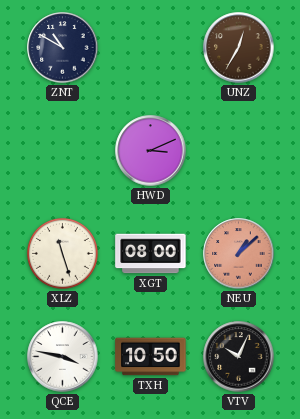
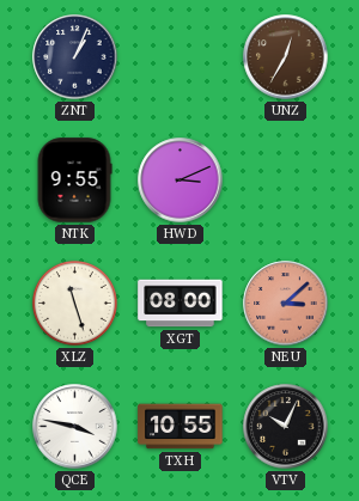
ZNT: 10:50 -> 1:04
NTK: none -> 9:55
NEU: 1:08 -> 3:08
TXH: 10:50 -> 10:55
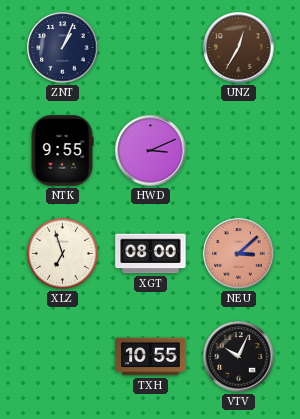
XLZ: 11:27 -> 6:57
QCE: 3:47 -> none
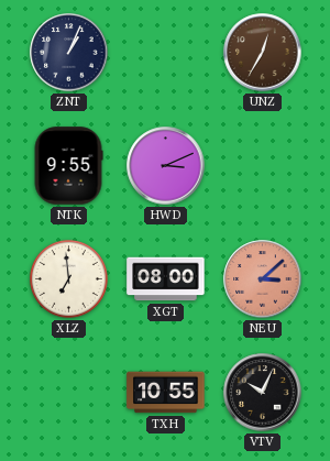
XLZ: 6:57 -> 6:59
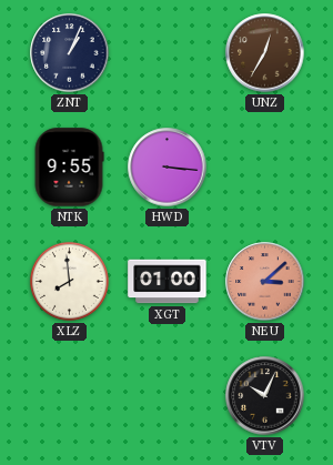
HWD: 3:11 -> 3:16
XLZ: 6:59 -> 7:59
XGT: 08:00 -> 01:00
TXH: 10:55 -> none
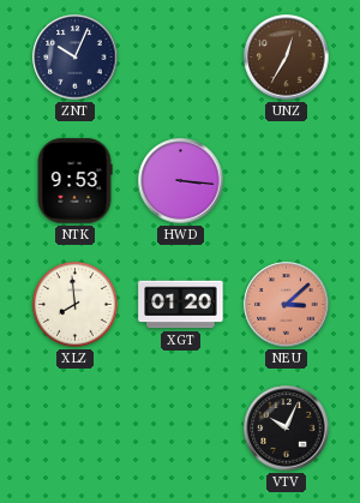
ZNT: 1:04 -> 10:04
NTK: 9:55 -> 9:53
XGT: 01:00 -> 01:20
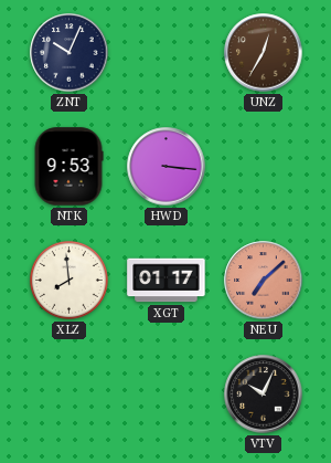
XGT: 01:20 -> 01:17
NEU: 3:08 -> 7:08
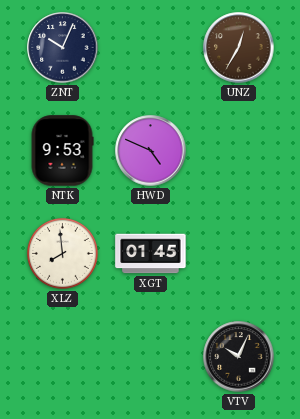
HWD: 3:16 -> 4:49
XGT: 01:17 -> 01:45
NEU: 7:08 -> none
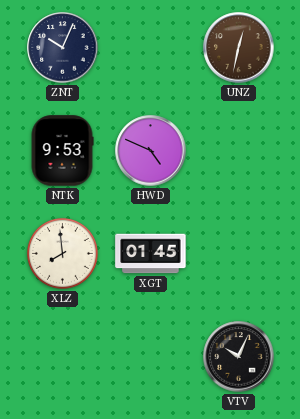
UNZ: 12:35 -> 12:32
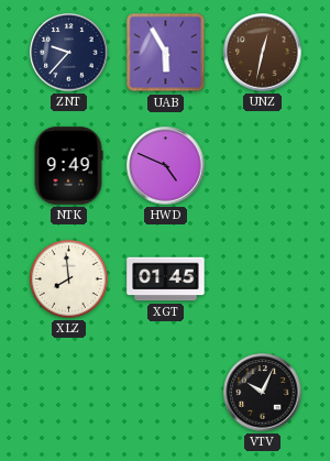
ZNT: 10:04 -> 9:37
UAB: none -> 5:55
NTK: 9:53 -> 9:49
